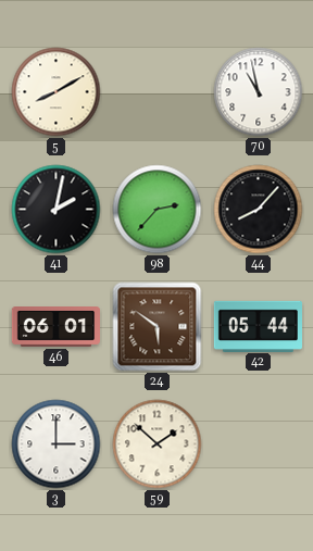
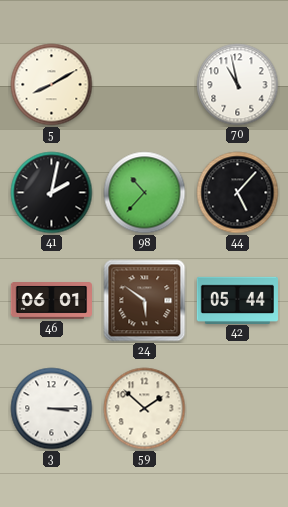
98: 2:37 -> 10:37
44: 8:07 -> 5:07
3: 3:00 -> 3:15
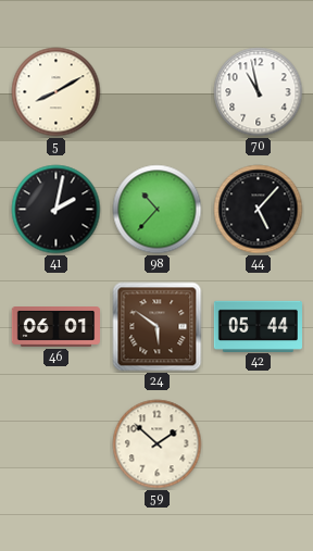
3: 3:15 -> none
